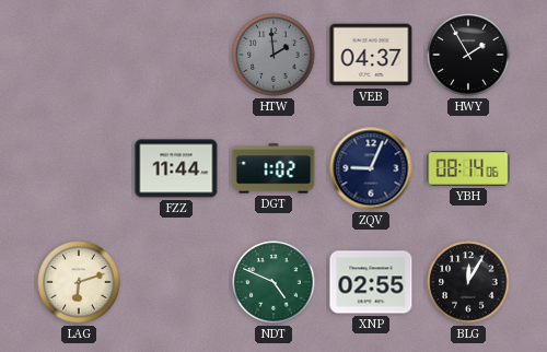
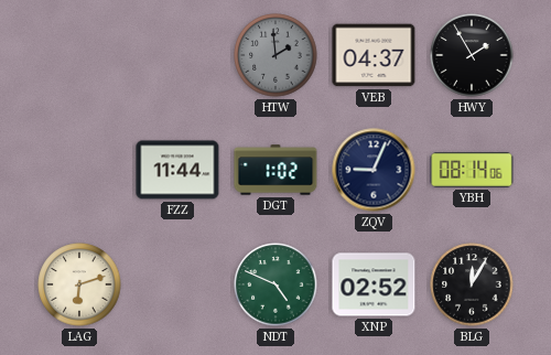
XNP: 02:55 -> 02:52
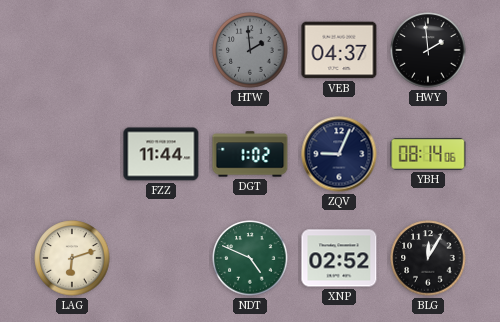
HWY: 1:55 -> 1:59
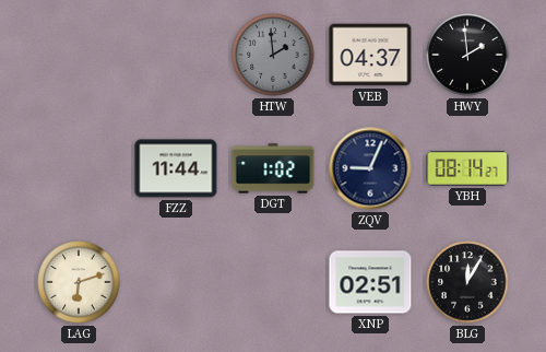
YBH: 08:14:06 -> 08:14:27
NDT: 4:49 -> none
XNP: 02:52 -> 02:51
